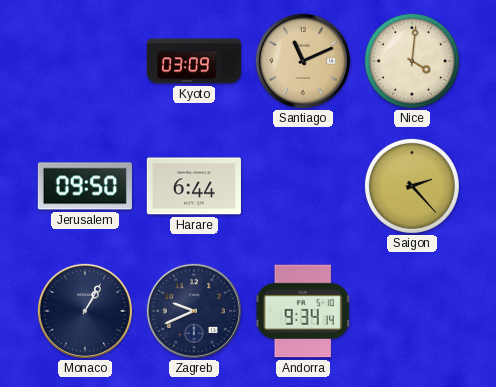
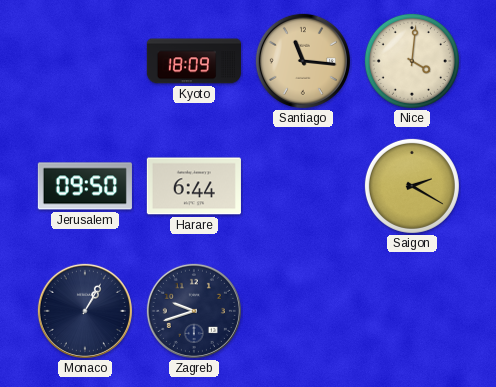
Kyoto: 03:09 -> 18:09
Santiago: 11:11 -> 11:16
Saigon: 2:23 -> 2:20
Zagreb: 9:41 -> 9:42
Andorra: 9:34 -> none
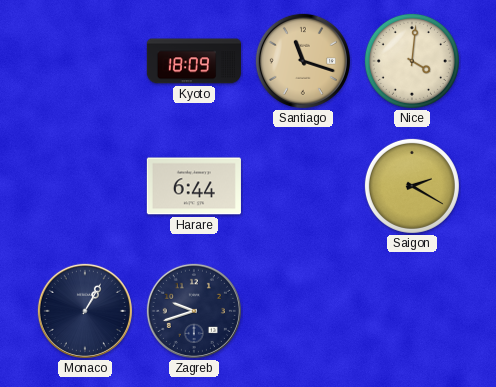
Santiago: 11:16 -> 11:18
Jerusalem: 09:50 -> none
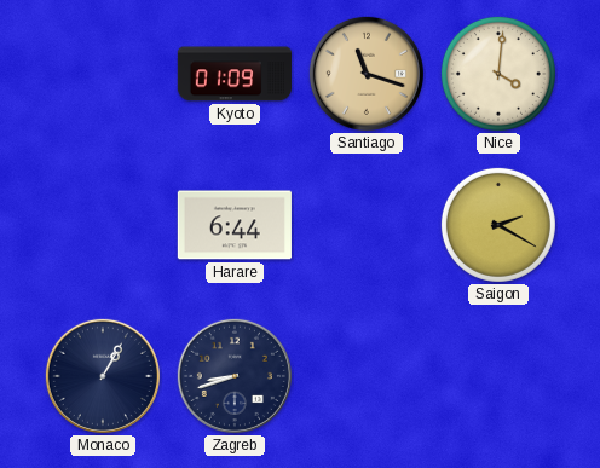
Kyoto: 18:09 -> 01:09
Zagreb: 9:42 -> 8:42
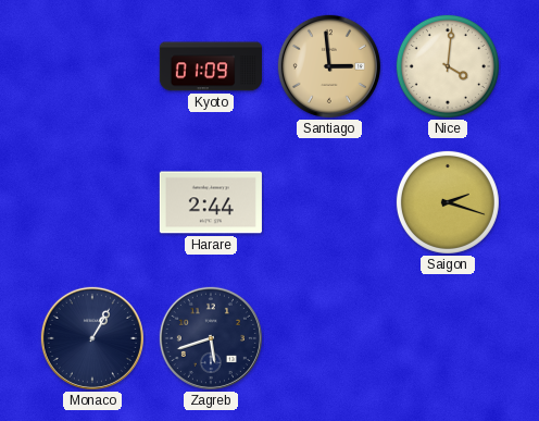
Santiago: 11:18 -> 2:59
Harare: 6:44 -> 2:44
Saigon: 2:20 -> 2:18
Zagreb: 8:42 -> 5:42
